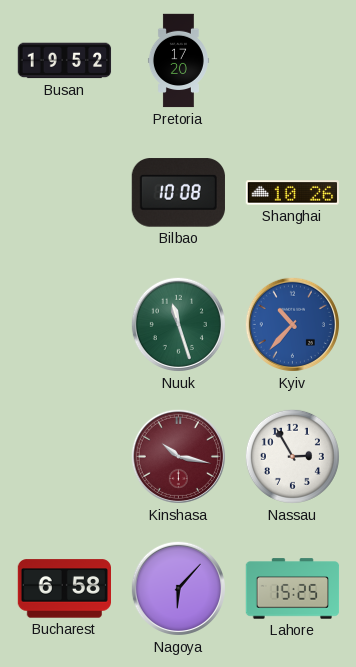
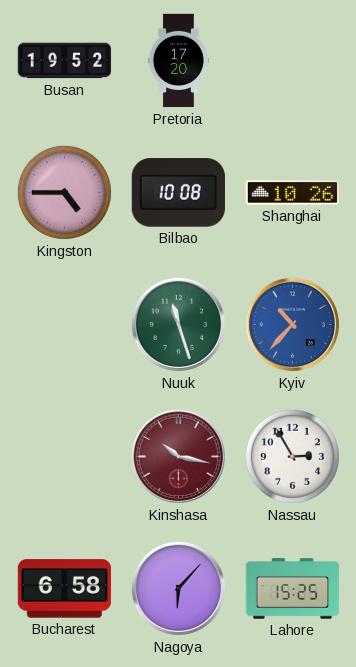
Kingston: none -> 4:45
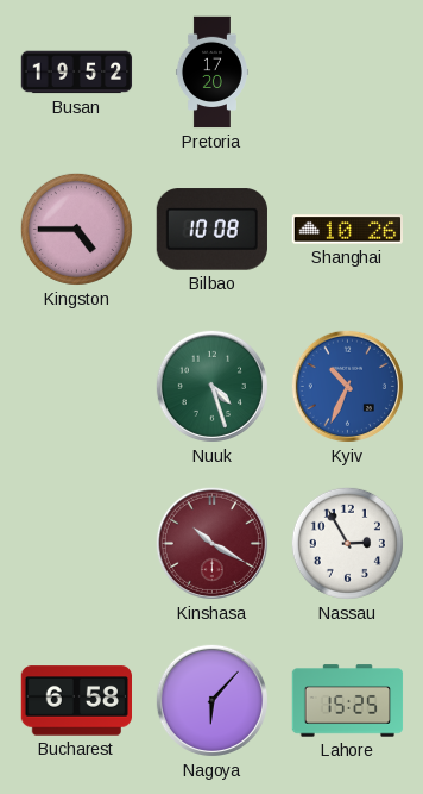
Nuuk: 11:27 -> 4:27
Kyiv: 10:37 -> 10:34
Kinshasa: 10:17 -> 10:20
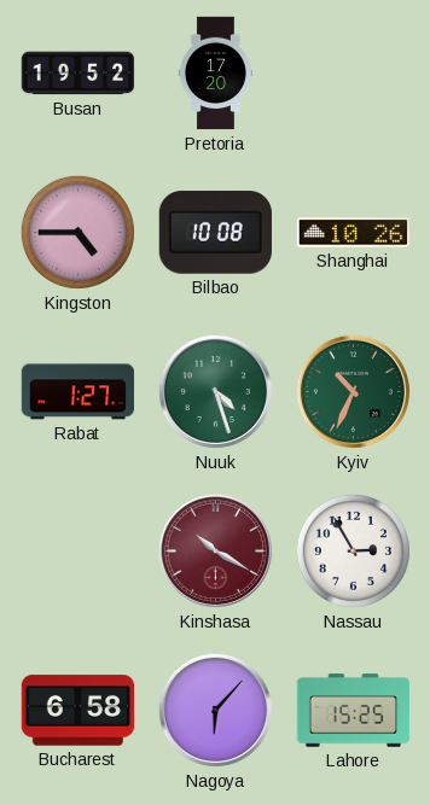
Rabat: none -> 1:27
Kyiv dial: blue -> green
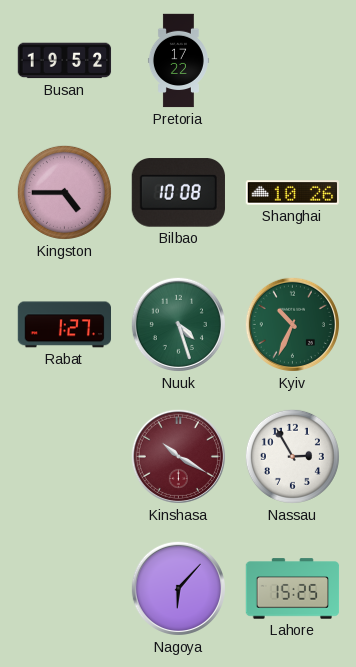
Pretoria: 17:20 -> 17:22
Bucharest: 6:58 -> none
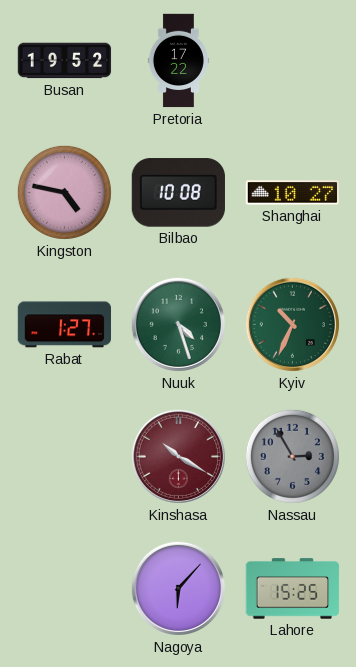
Kingston: 4:45 -> 4:47
Shanghai: 10:26 -> 10:27
Nassau dial: white -> grey
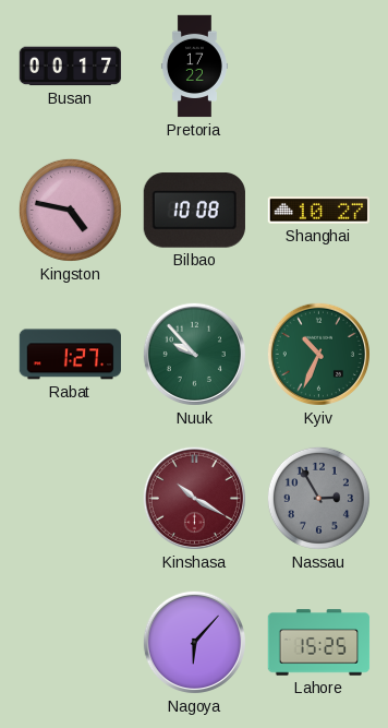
Busan: 19:52 -> 00:17
Nuuk: 4:27 -> 9:53
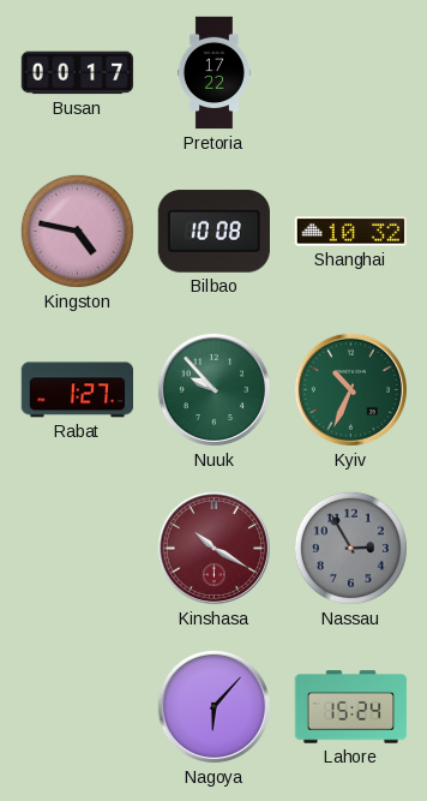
Shanghai: 10:27 -> 10:32
Lahore: 15:25 -> 15:24
